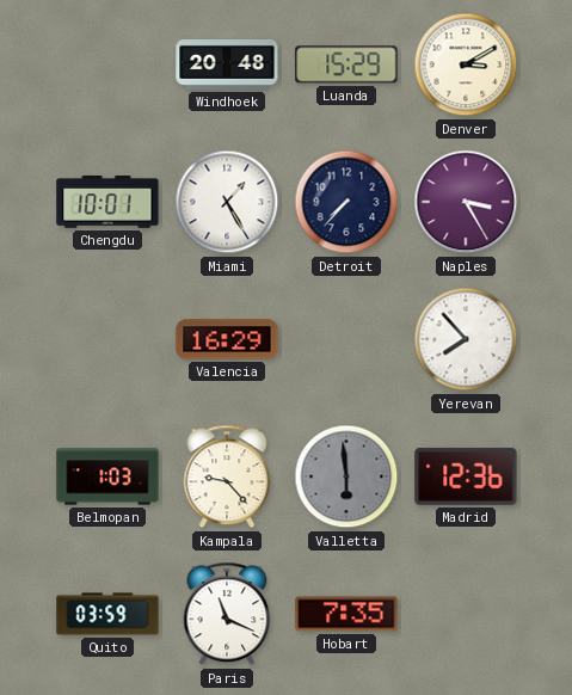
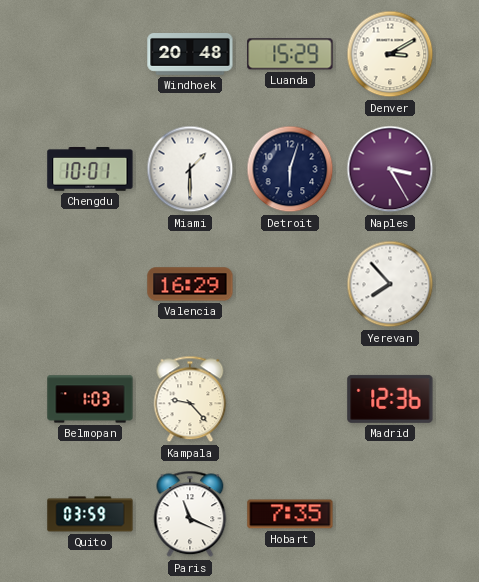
Miami: 1:25 -> 1:30
Detroit: 7:37 -> 6:03
Valletta: 5:59 -> none
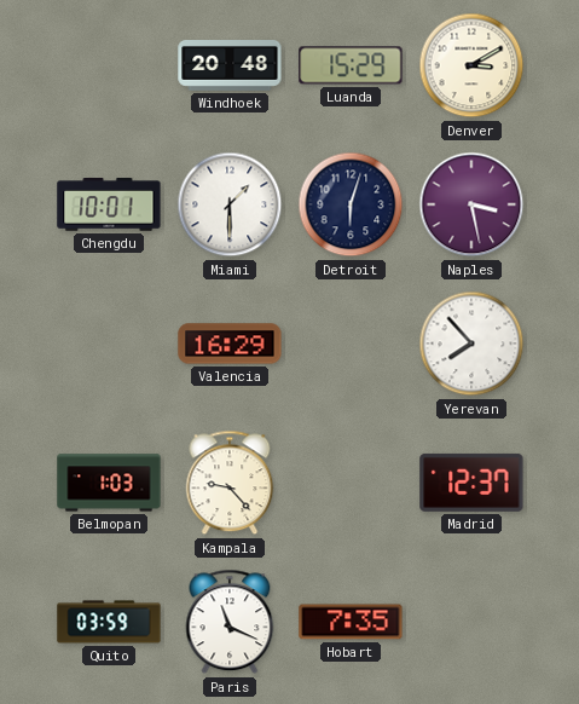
Naples: 3:25 -> 3:28
Madrid: 12:36 -> 12:37
